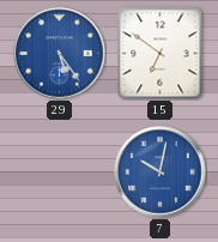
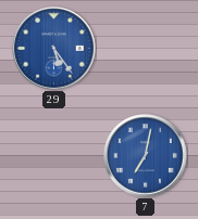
15: 6:51 -> none
7: 10:02 -> 7:02
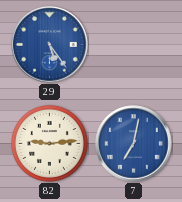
82: none -> 9:14
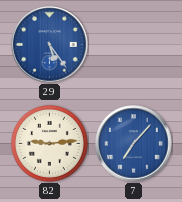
7: 7:02 -> 7:07
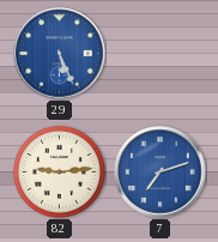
29: 5:24 -> 5:26
7: 7:07 -> 7:12
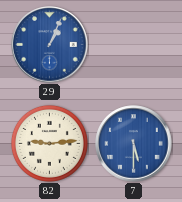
29: 5:26 -> 1:04
7: 7:12 -> 5:30
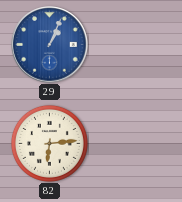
82: 9:14 -> 6:14
7: 5:30 -> none
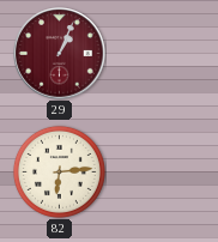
29 dial: blue -> burgundy
